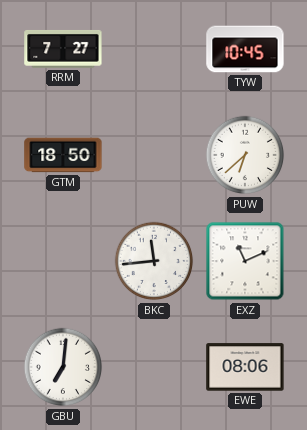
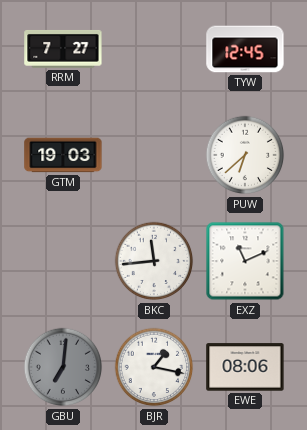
TYW: 10:45 -> 12:45
GTM: 18:50 -> 19:03
GBU dial: white -> grey
BJR: none -> 1:17
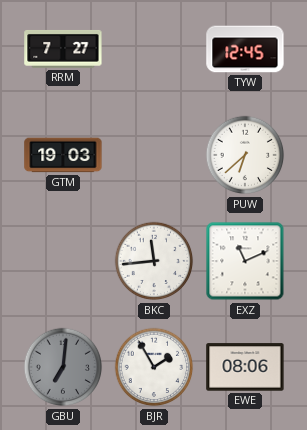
BJR: 1:17 -> 1:55
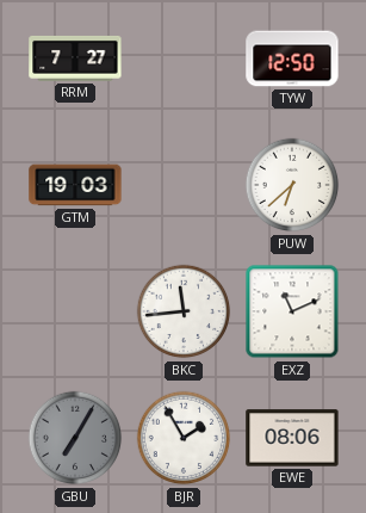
TYW: 12:45 -> 12:50
GBU: 7:01 -> 7:05
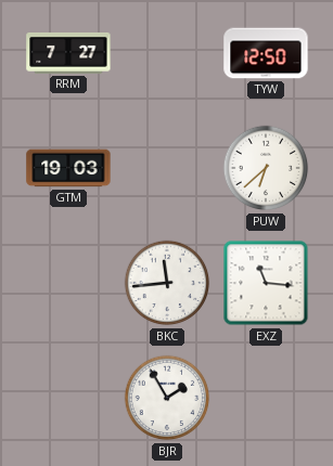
EXZ: 11:11 -> 11:16
GBU: 7:05 -> none
EWE: 08:06 -> none
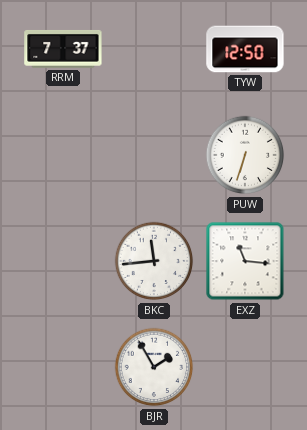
RRM: 7:27 -> 7:37
GTM: 19:03 -> none
PUW: 6:38 -> 6:33
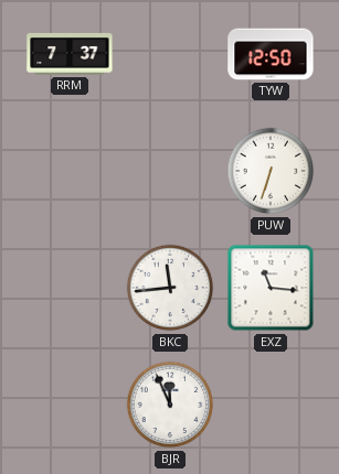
BJR: 1:55 -> 11:56
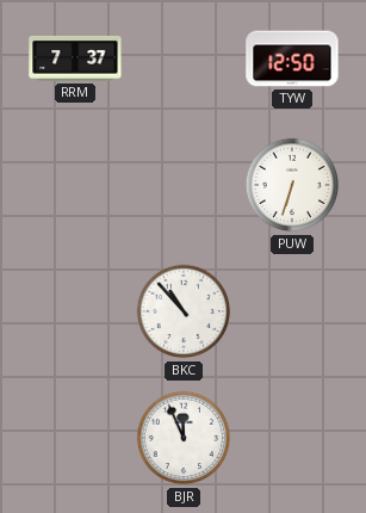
BKC: 11:44 -> 10:53
EXZ: 11:16 -> none
